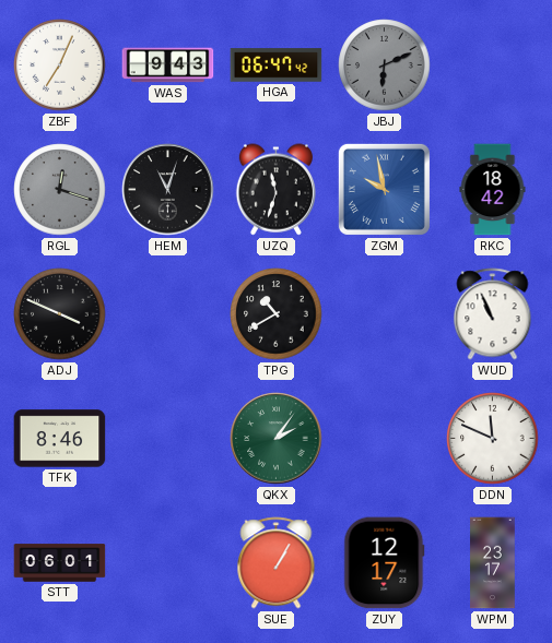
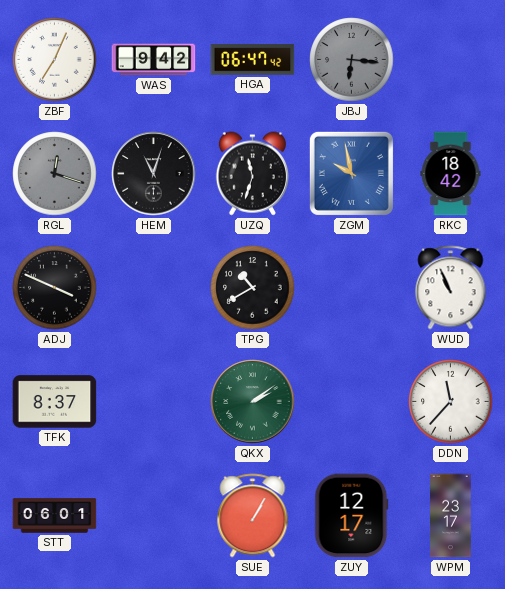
WAS: 9:43 -> 9:42
JBJ: 6:11 -> 6:16
TFK: 8:46 -> 8:37
QKX: 2:06 -> 2:09
DDN: 11:49 -> 11:37
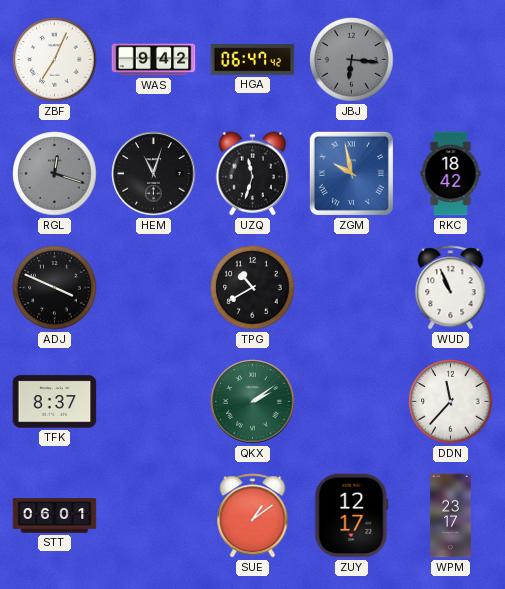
SUE: 1:05 -> 1:09
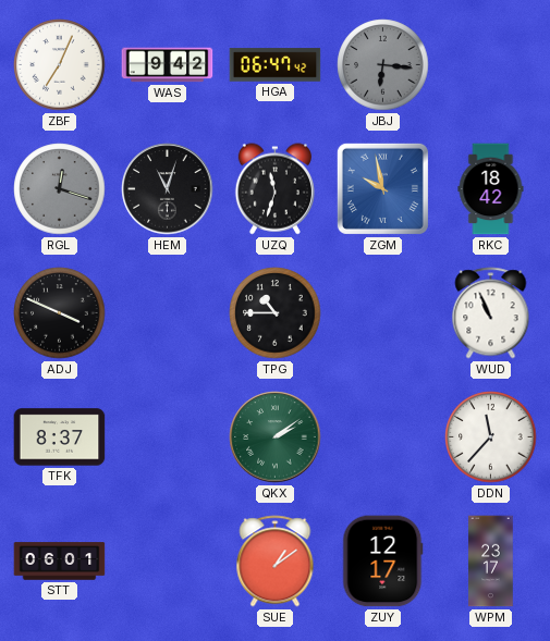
TPG: 10:40 -> 10:45
